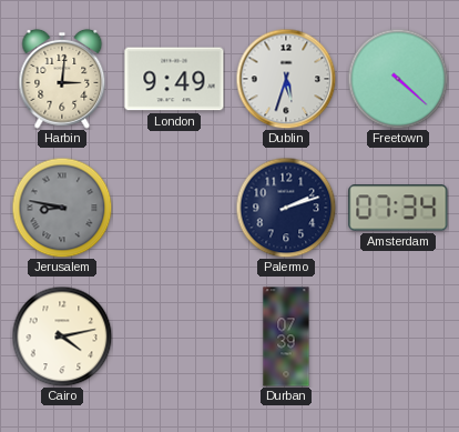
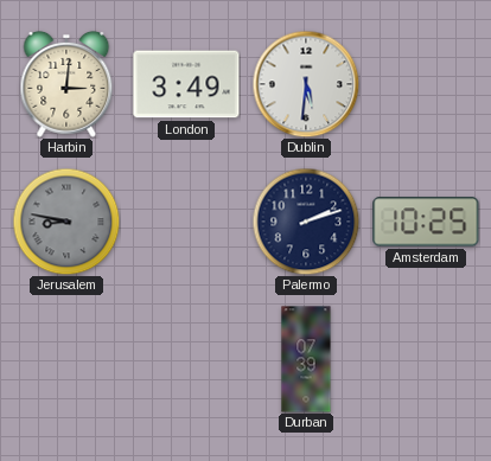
London: 9:49 -> 3:49
Dublin: 5:33 -> 5:31
Freetown: 4:22 -> none
Amsterdam: 07:34 -> 10:25
Cairo: 4:13 -> none
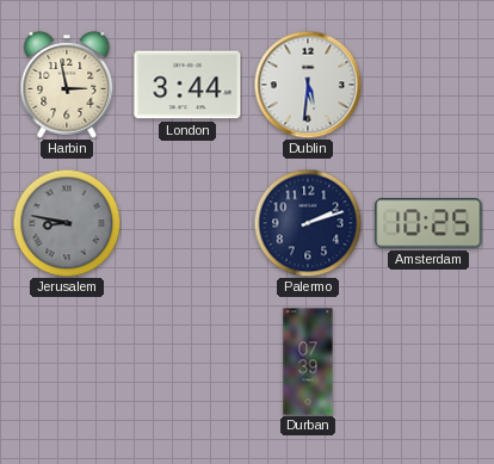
Harbin: 3:01 -> 2:58
London: 3:49 -> 3:44
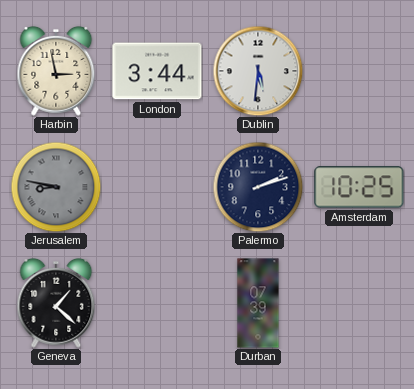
Geneva: none -> 1:22
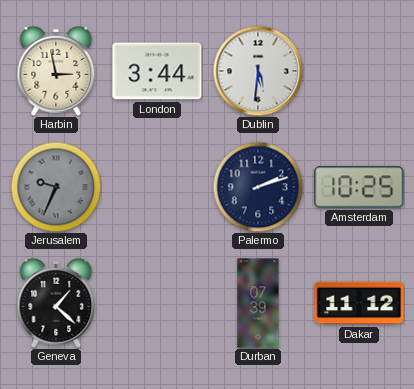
Jerusalem: 8:47 -> 9:34
Dakar: none -> 11:12
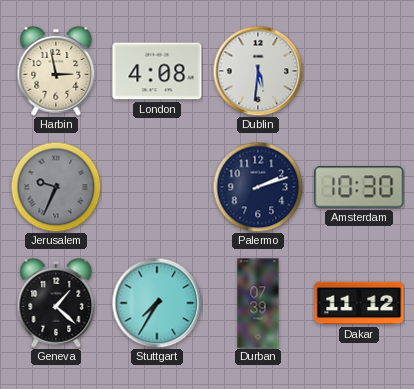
London: 3:44 -> 4:08
Amsterdam: 10:25 -> 10:30
Stuttgart: none -> 7:35
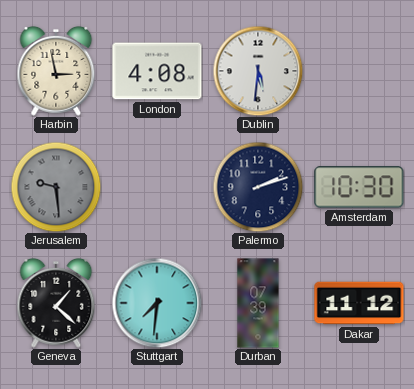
Jerusalem: 9:34 -> 9:29
Stuttgart: 7:35 -> 7:31
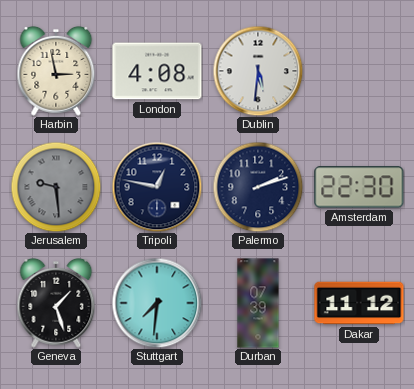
Tripoli: none -> 12:47
Amsterdam: 10:30 -> 22:30
Geneva: 1:22 -> 1:27
